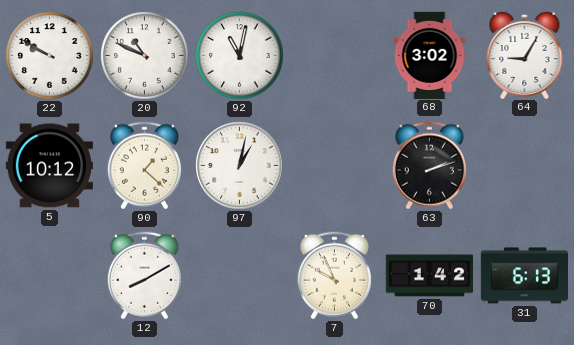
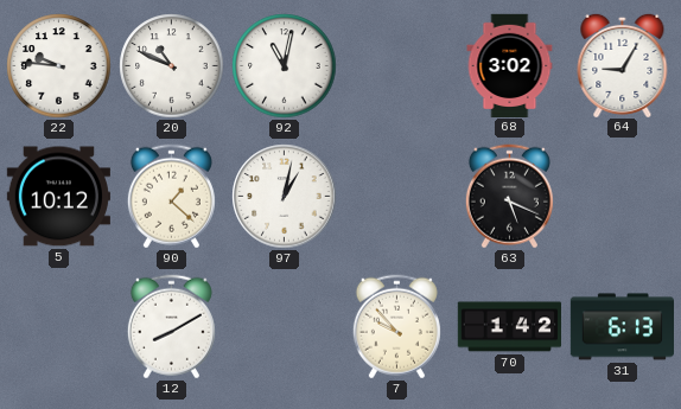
22: 9:50 -> 9:46
63: 2:12 -> 5:19
7: 9:56 -> 9:53
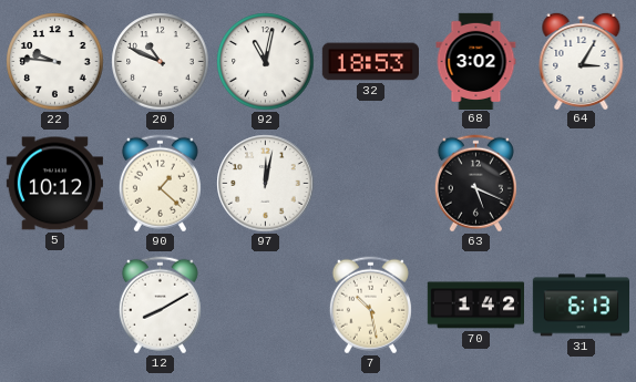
32: none -> 18:53
64: 9:05 -> 3:05
97: 1:02 -> 12:02
7: 9:53 -> 10:28
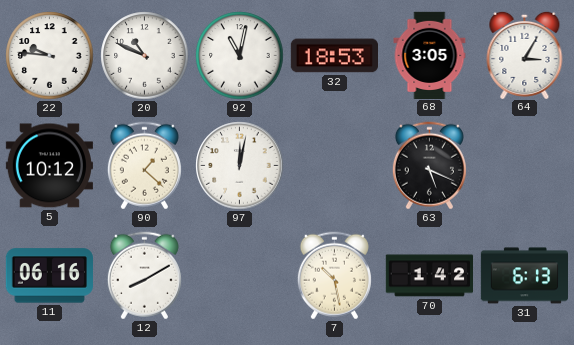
68: 3:02 -> 3:05
11: none -> 06:16
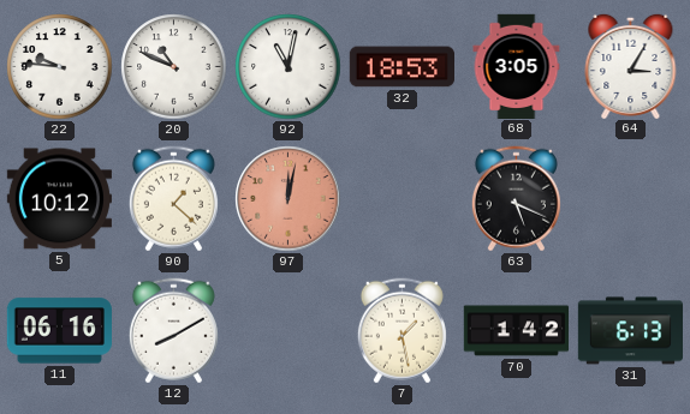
97 dial: white -> salmon
7: 10:28 -> 1:28
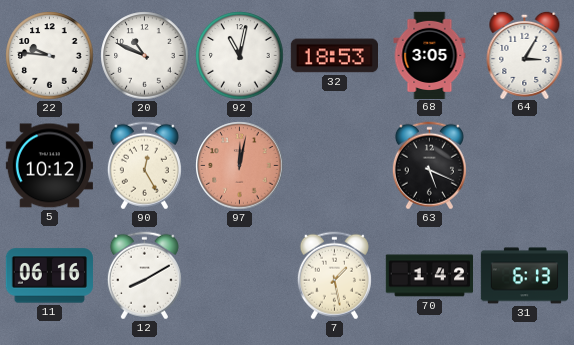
90: 1:22 -> 12:25
